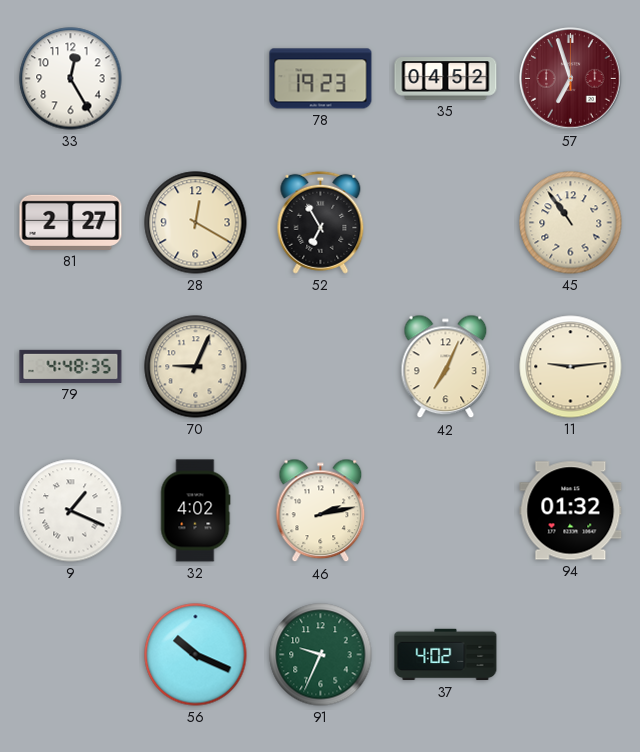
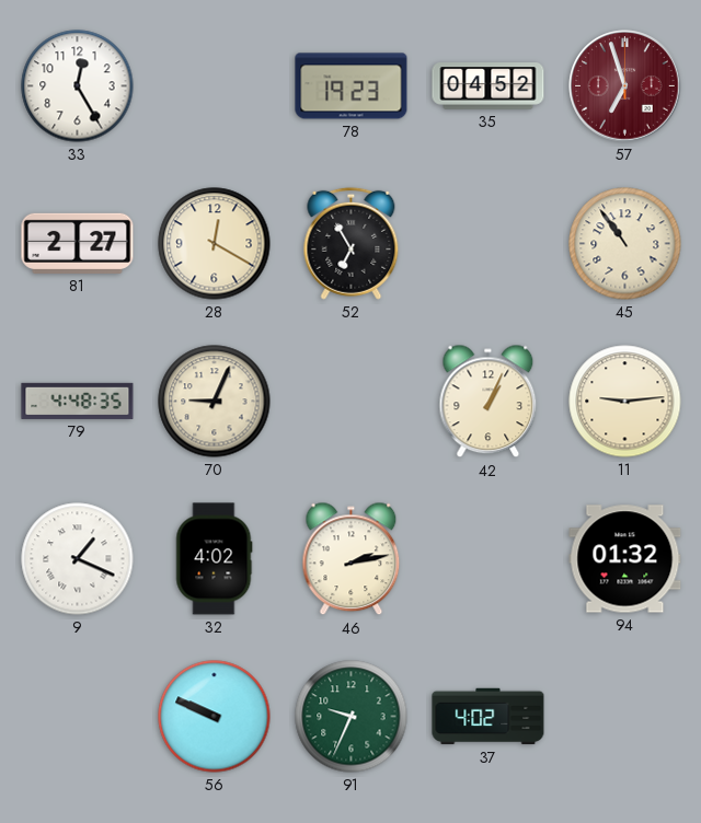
42: 7:04 -> 1:04
56: 10:19 -> 9:49
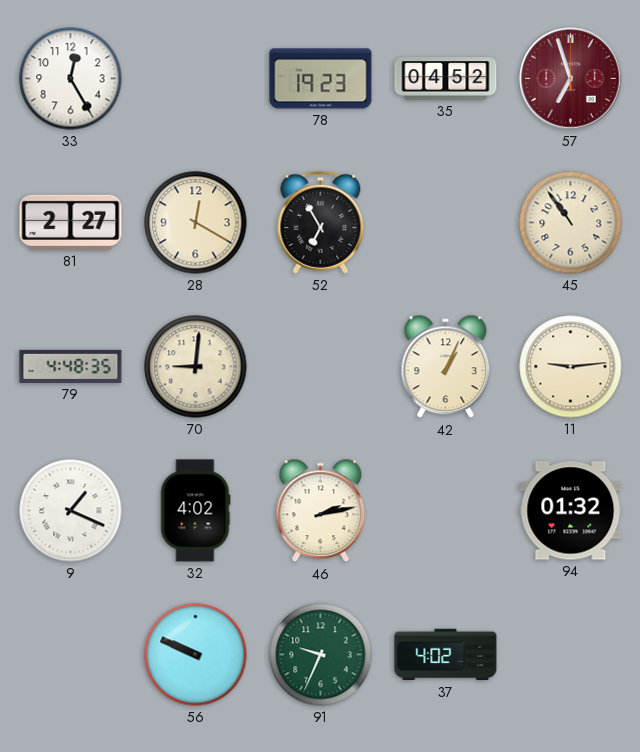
70: 9:04 -> 9:01
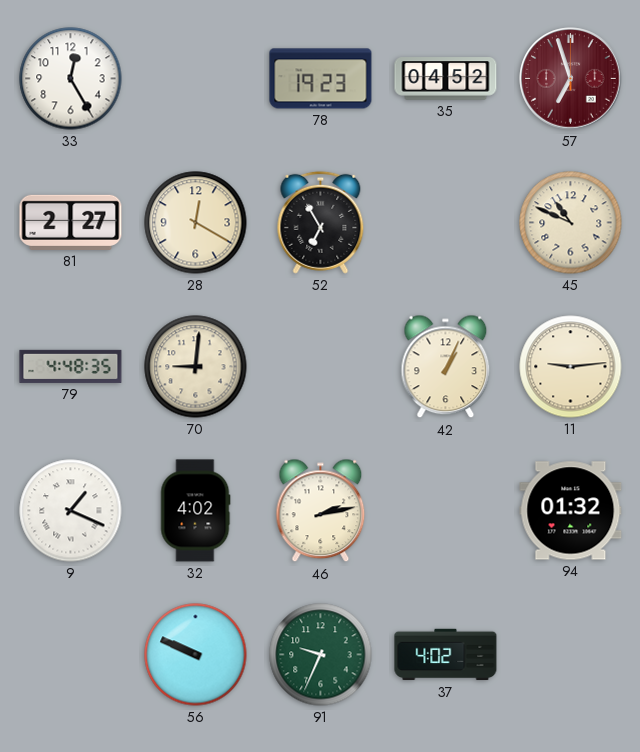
45: 10:54 -> 10:49
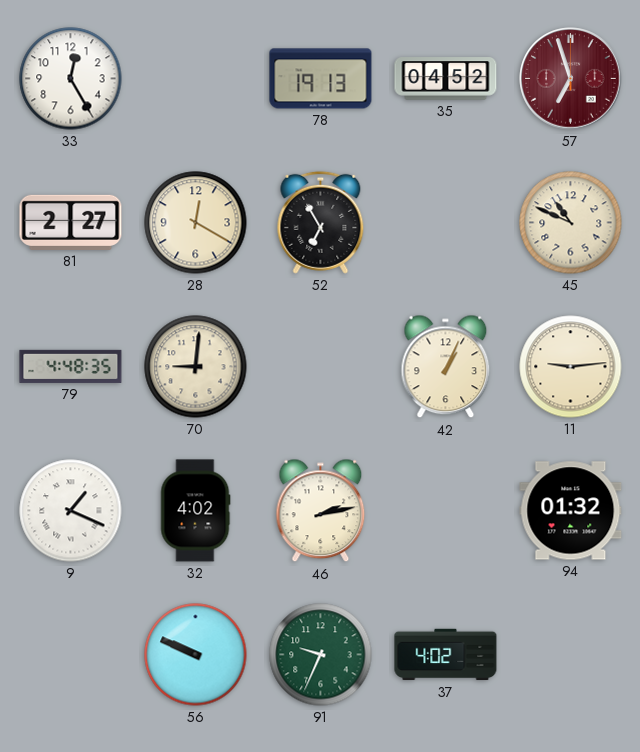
78: 19:23 -> 19:13
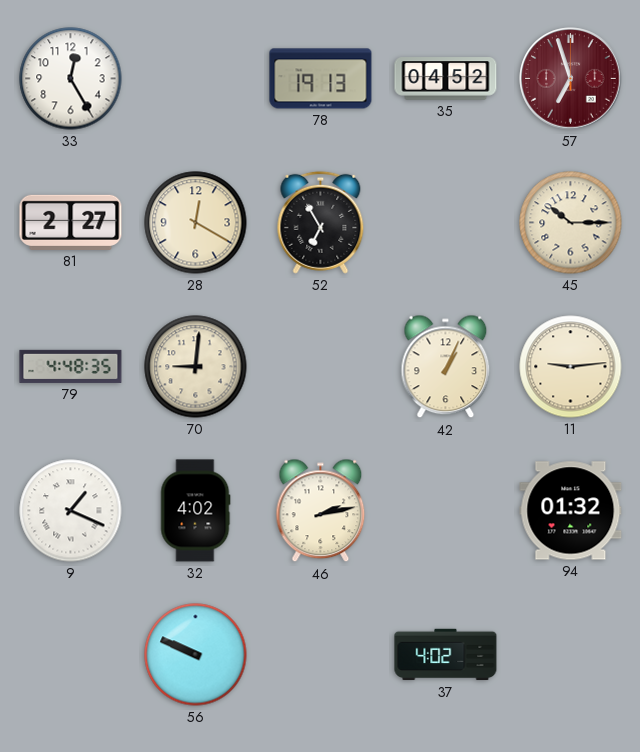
45: 10:49 -> 10:15
91: 9:34 -> none
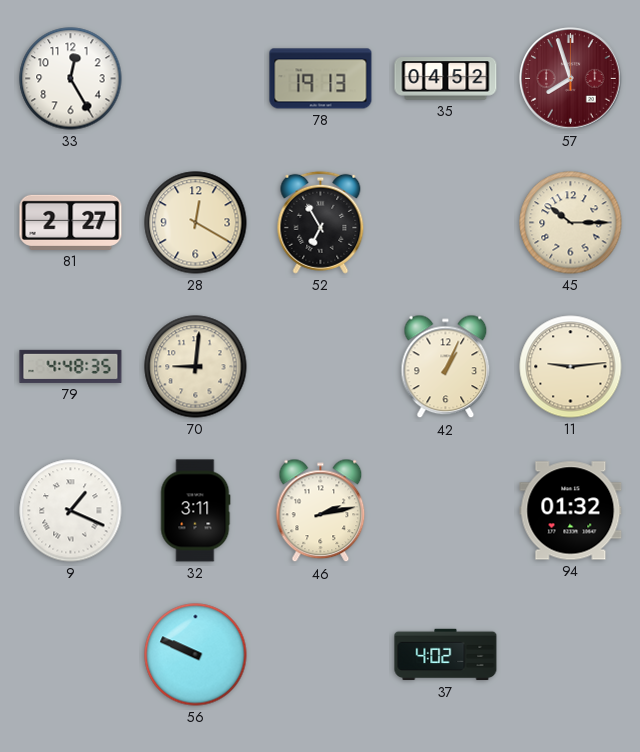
57: 6:57 -> 7:57
32: 4:02 -> 3:11
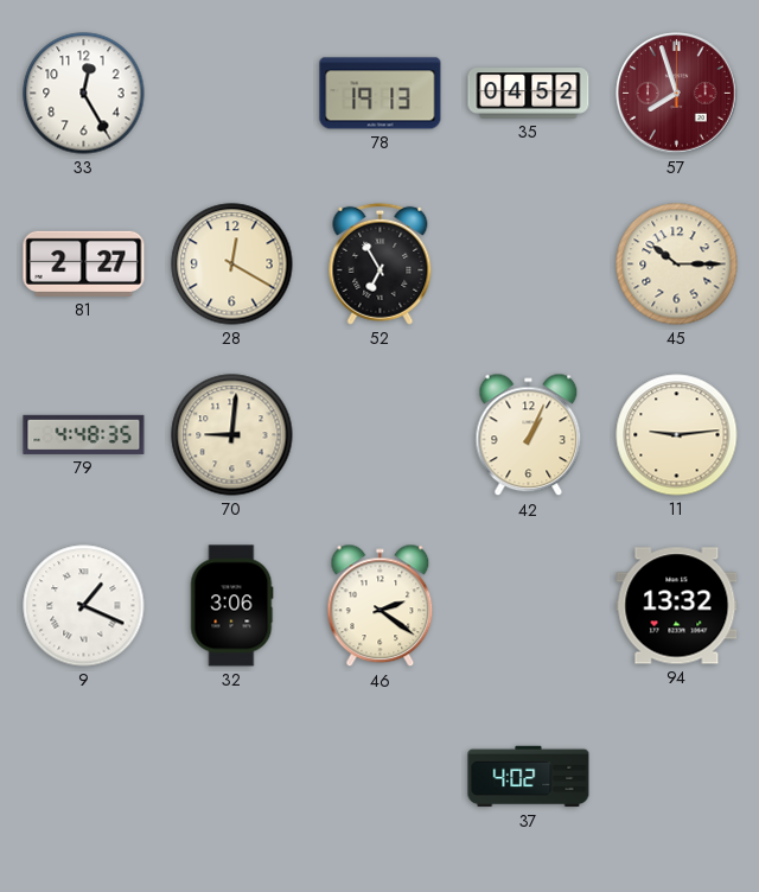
32: 3:11 -> 3:06
46: 2:13 -> 2:21
94: 01:32 -> 13:32
56: 9:49 -> none
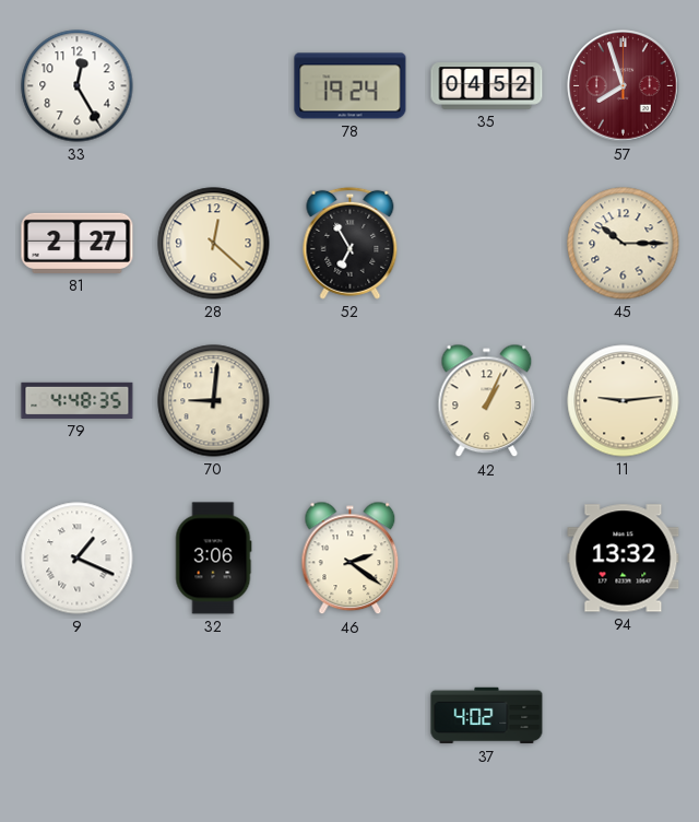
78: 19:13 -> 19:24
28: 12:20 -> 12:22
